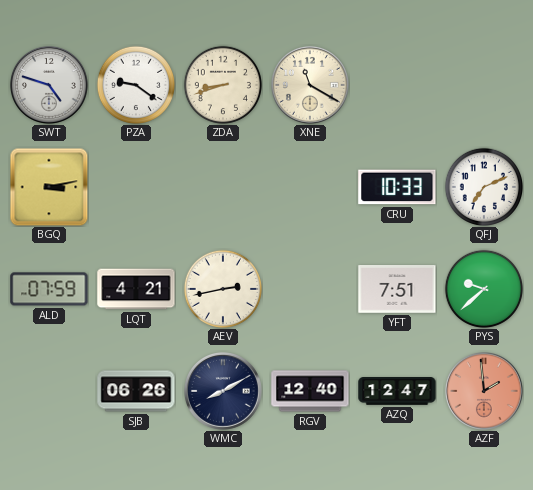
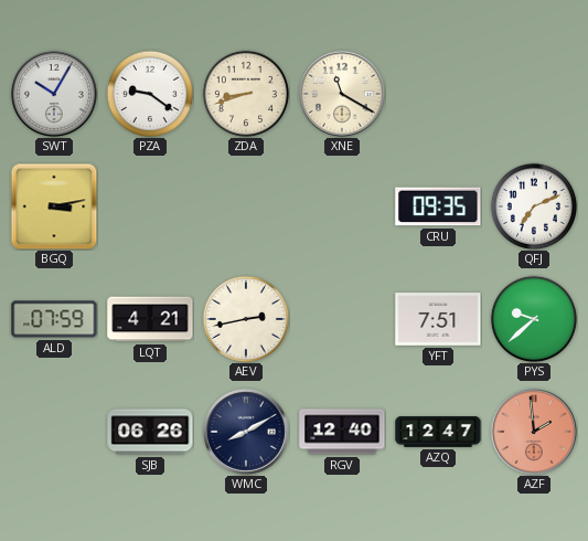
SWT: 4:48 -> 10:05
CRU: 10:33 -> 09:35
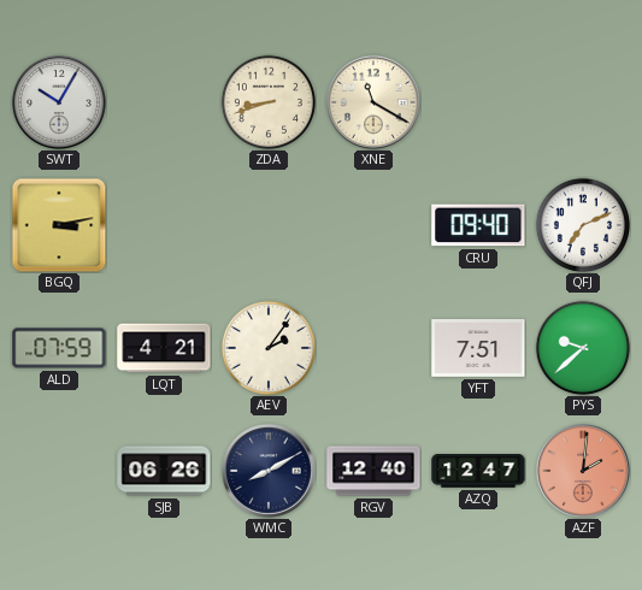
PZA: 9:21 -> none
CRU: 09:35 -> 09:40
AEV: 2:43 -> 2:06
AZF: 1:59 -> 2:01
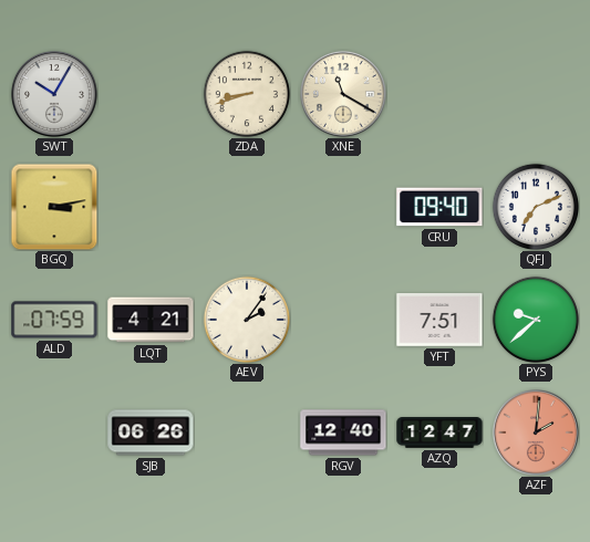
WMC: 8:10 -> none
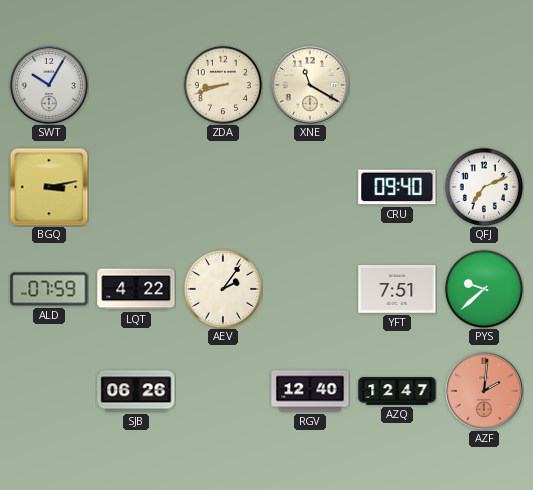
LQT: 4:21 -> 4:22
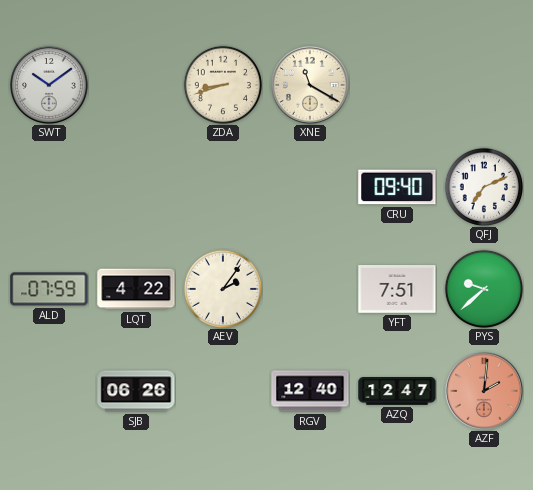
SWT: 10:05 -> 10:09
BGQ: 3:13 -> none
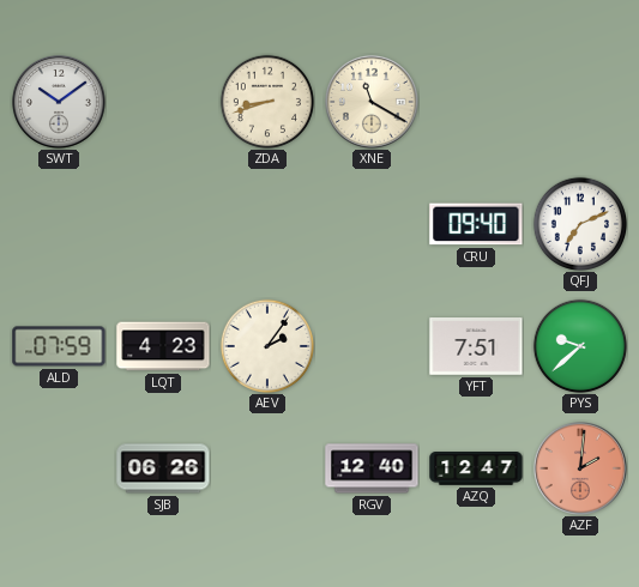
LQT: 4:22 -> 4:23
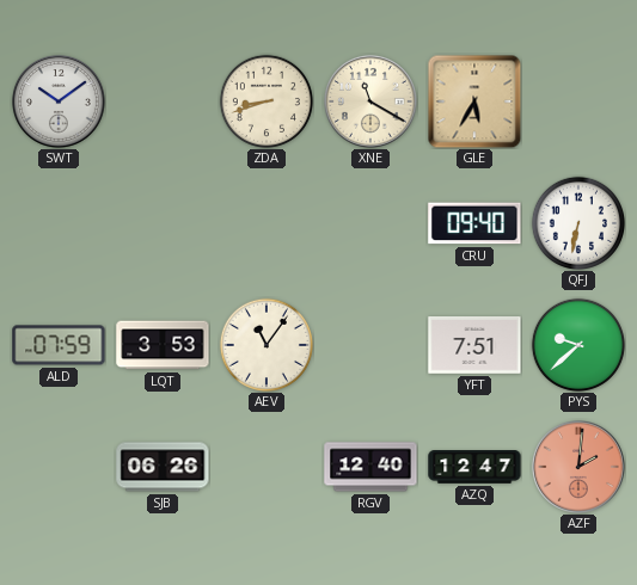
GLE: none -> 5:35
QFJ: 7:11 -> 6:32
LQT: 4:23 -> 3:53
AEV: 2:06 -> 11:06
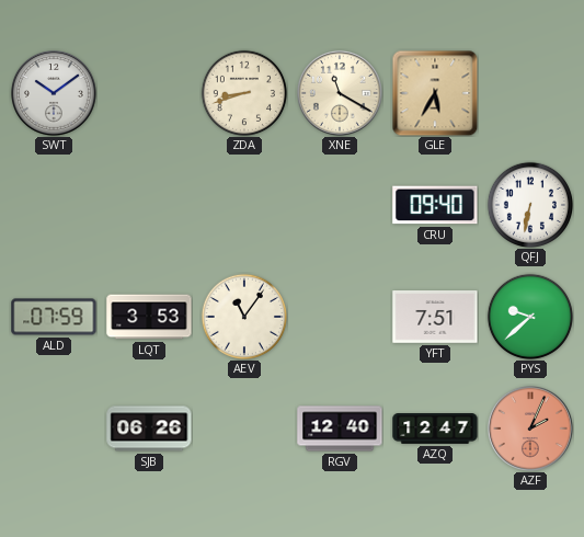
AZF: 2:01 -> 2:04
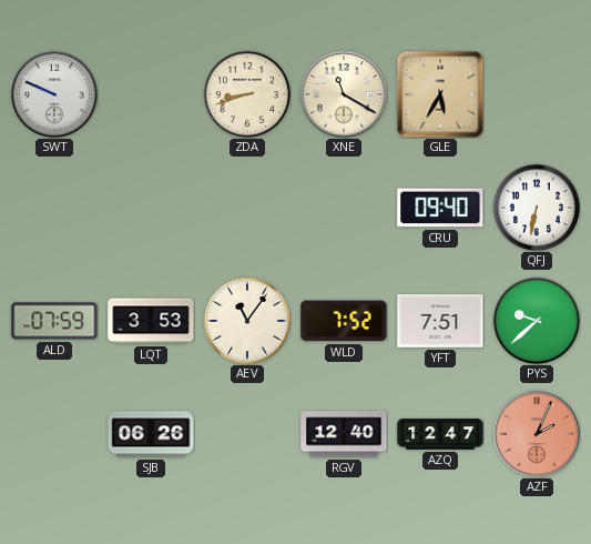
SWT: 10:09 -> 9:49
WLD: none -> 7:52
